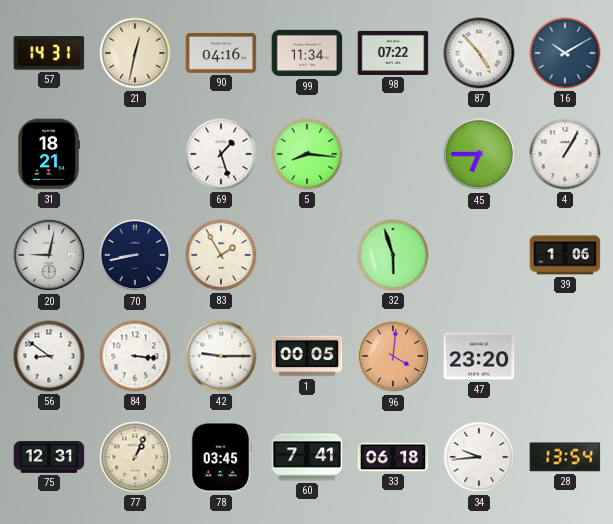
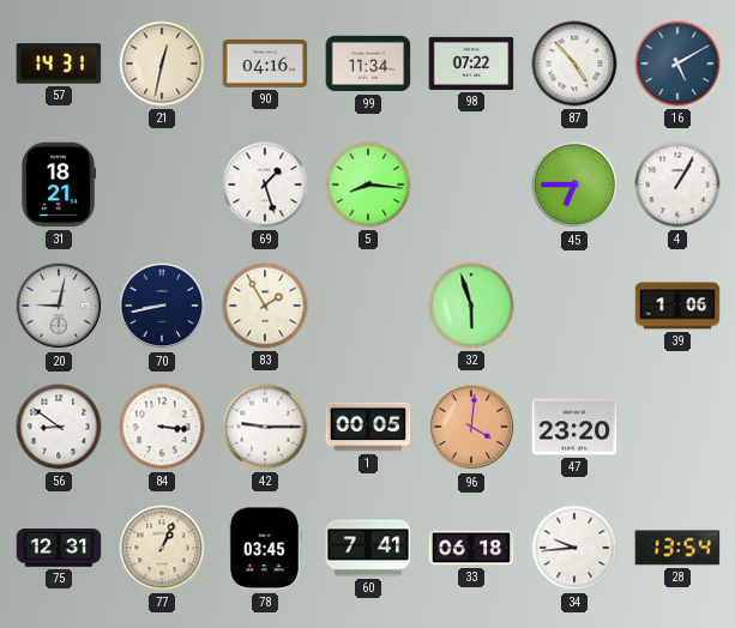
16: 10:10 -> 5:10
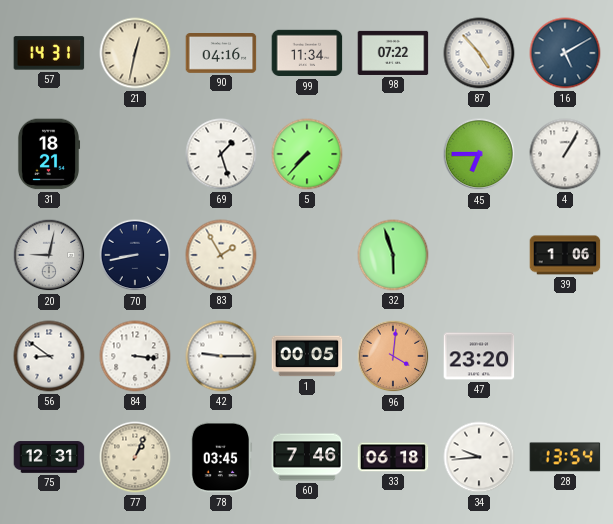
5: 8:16 -> 7:37
60: 7:41 -> 7:46
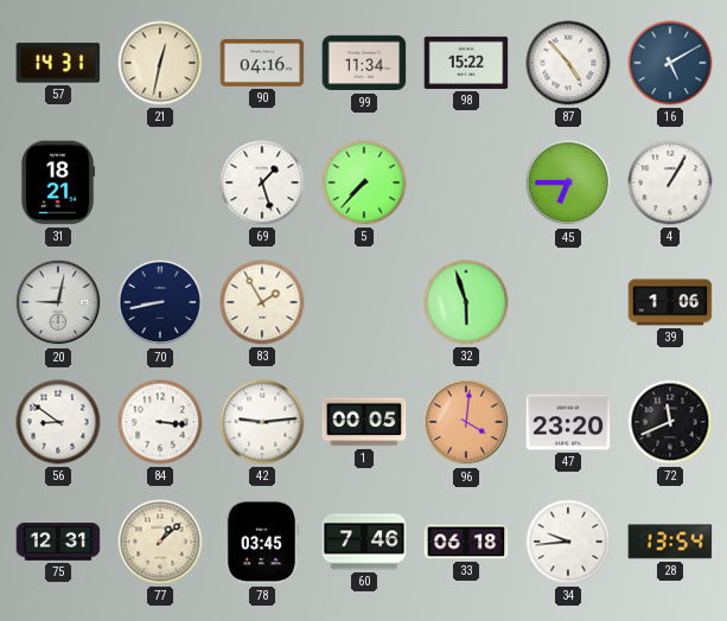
98: 07:22 -> 15:22
42: 9:15 -> 9:14
72: none -> 11:41
77: 1:04 -> 1:08
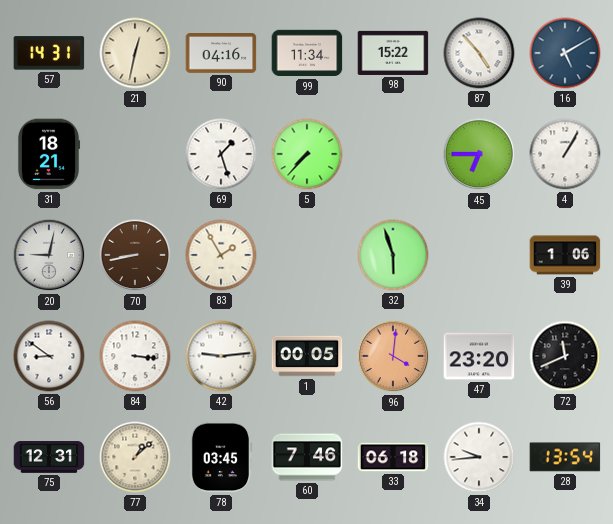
70 dial: navy -> brown
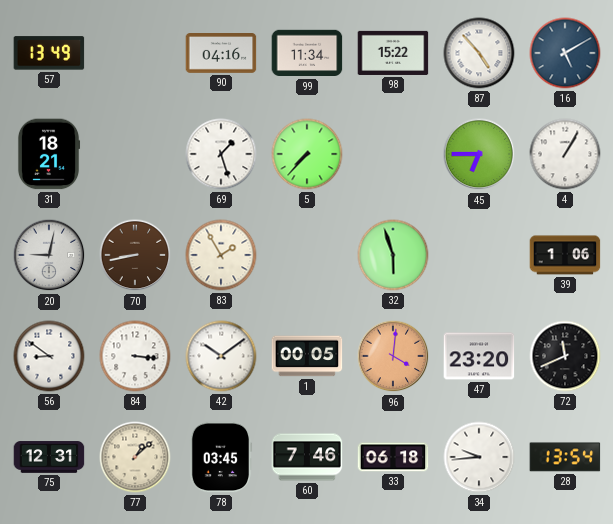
57: 14:31 -> 13:49
21: 12:32 -> none
42: 9:14 -> 10:09
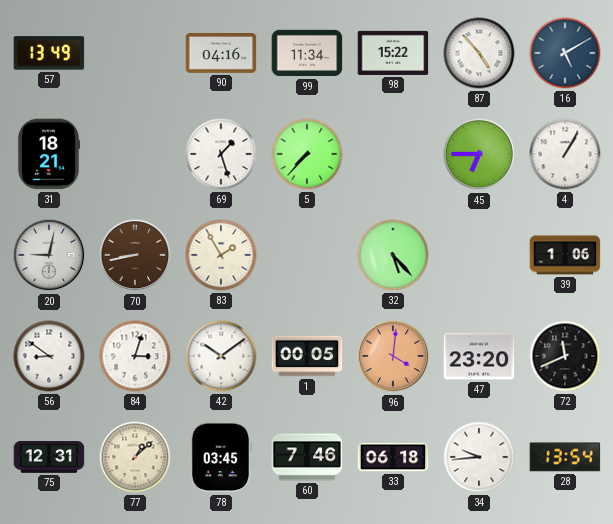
32: 5:57 -> 5:23
84: 3:16 -> 3:03
